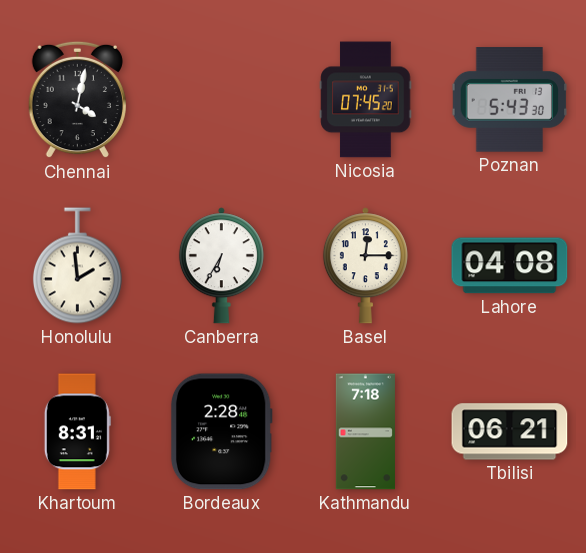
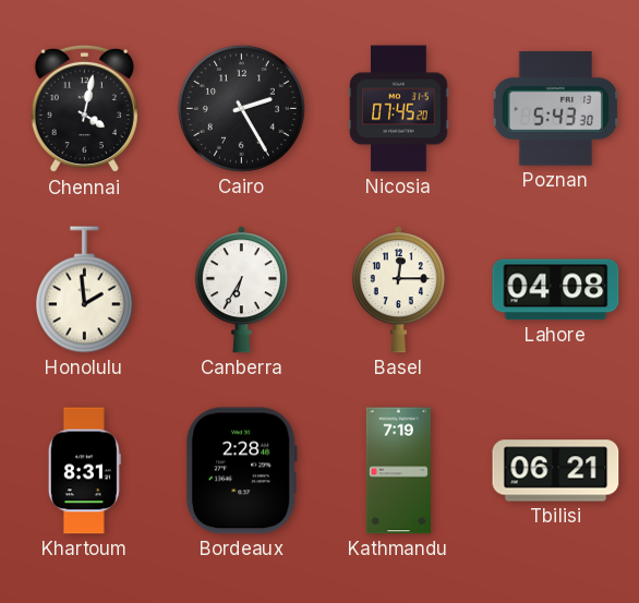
Cairo: none -> 2:25
Kathmandu: 7:18 -> 7:19
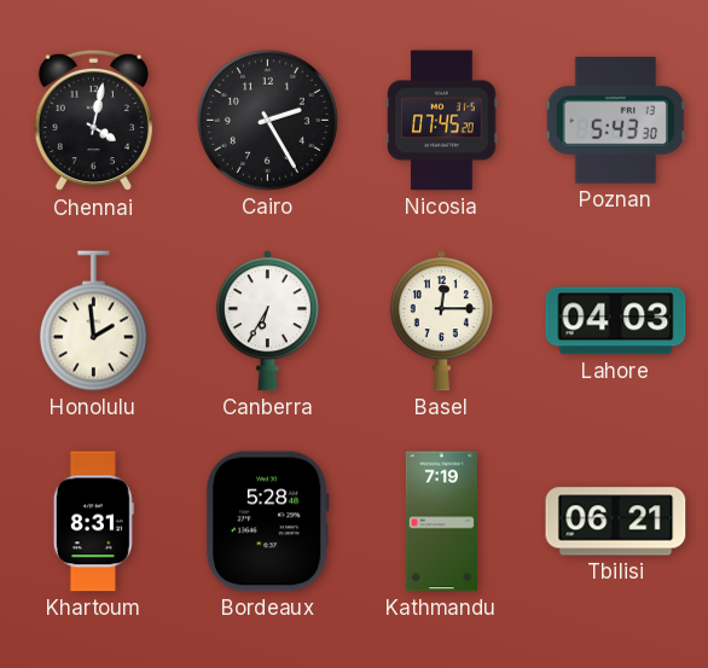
Lahore: 04:08 -> 04:03
Bordeaux: 2:28 -> 5:28
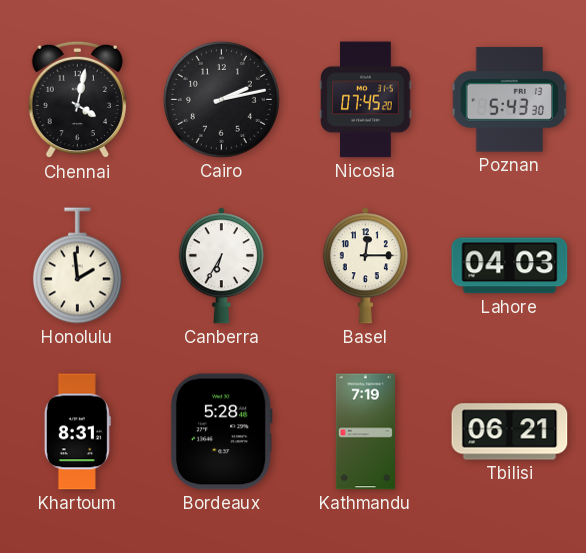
Cairo: 2:25 -> 2:13
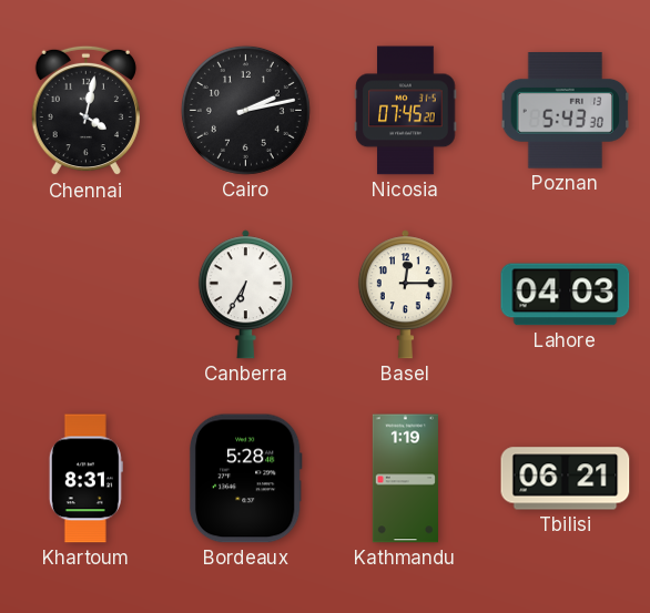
Honolulu: 1:59 -> none
Kathmandu: 7:19 -> 1:19
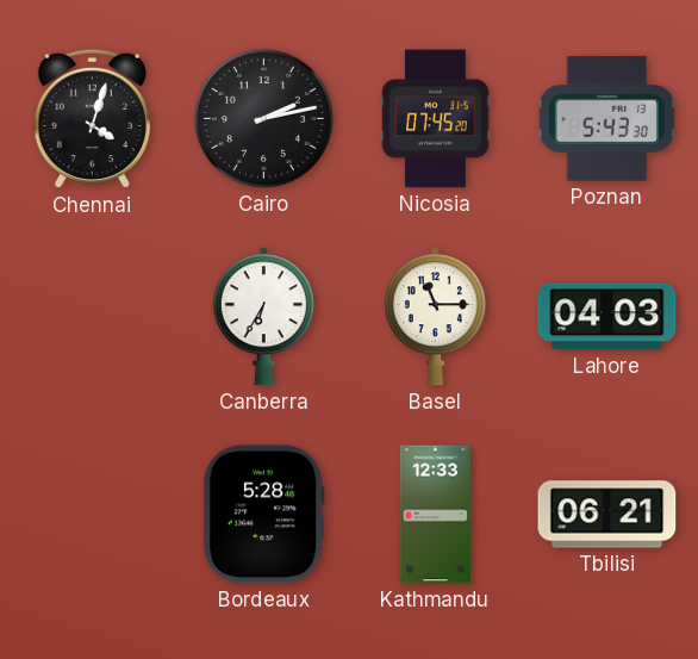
Chennai: 4:02 -> 4:03
Basel: 12:15 -> 11:15
Khartoum: 8:31 -> none
Kathmandu: 1:19 -> 12:33
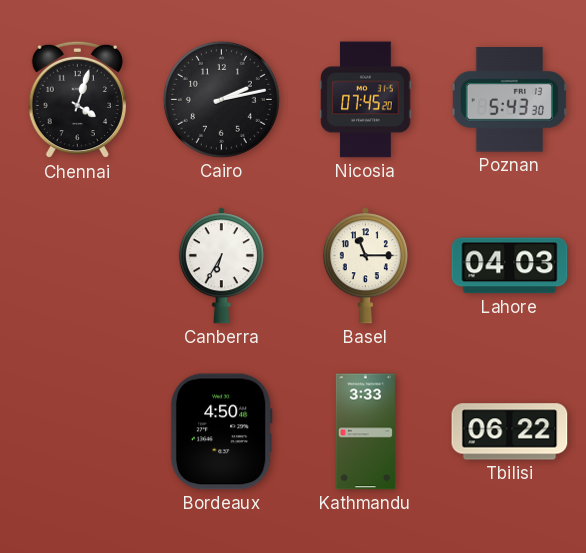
Bordeaux: 5:28 -> 4:50
Kathmandu: 12:33 -> 3:33
Tbilisi: 06:21 -> 06:22
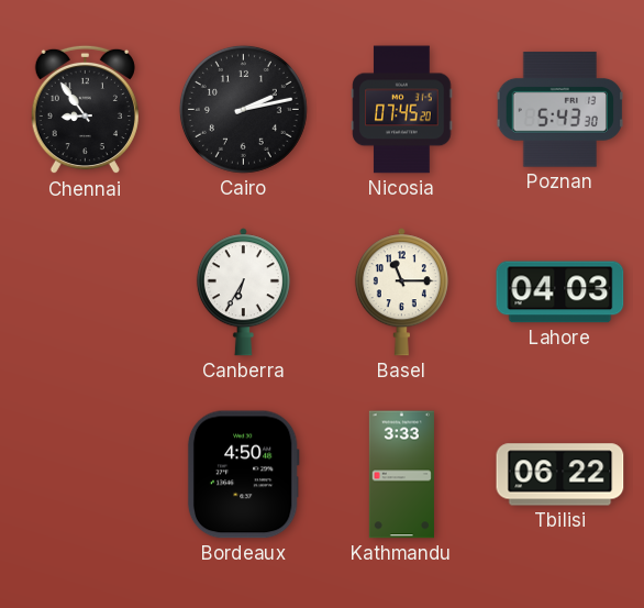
Chennai: 4:03 -> 8:54
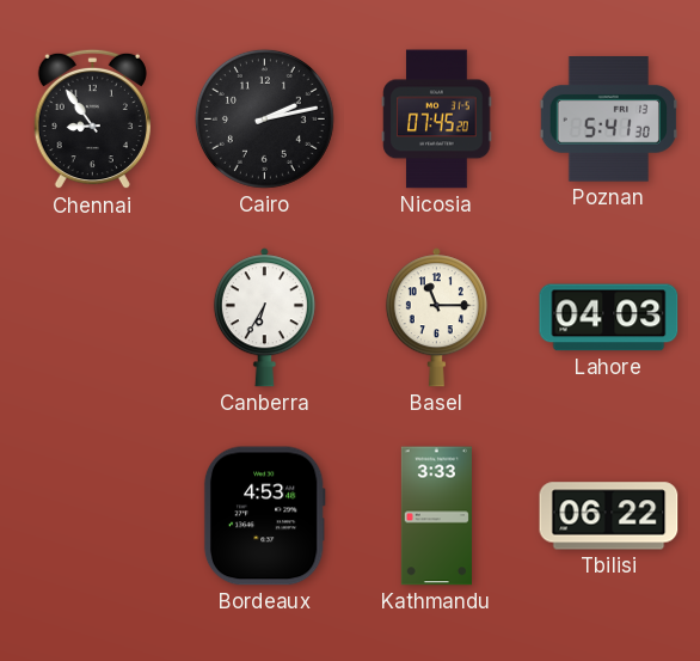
Poznan: 5:43 -> 5:41
Bordeaux: 4:50 -> 4:53
